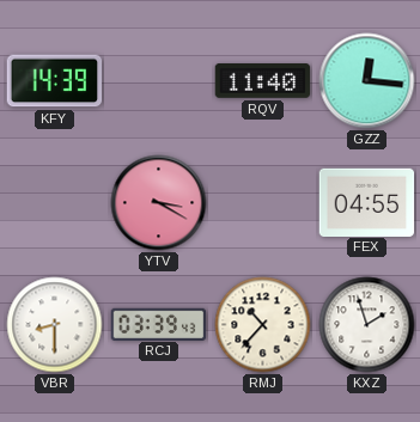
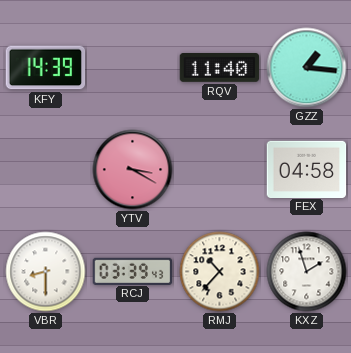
GZZ: 12:16 -> 1:16
FEX: 04:55 -> 04:58
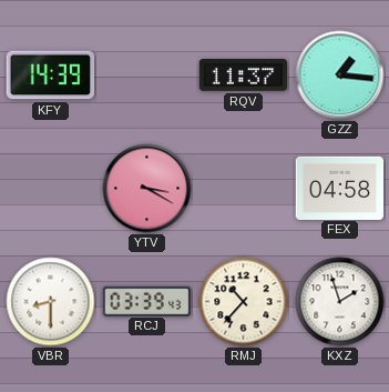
RQV: 11:40 -> 11:37
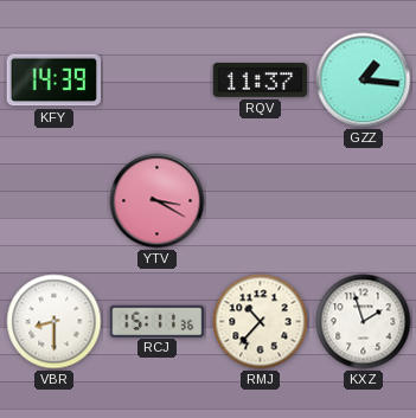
FEX: 04:58 -> none
RCJ: 03:39 -> 15:11
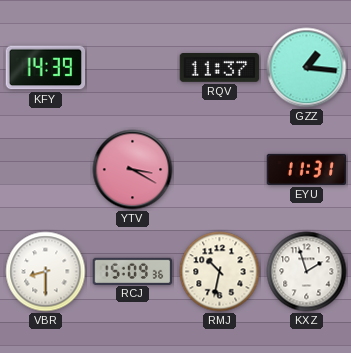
EYU: none -> 11:31
RCJ: 15:11 -> 15:09
RMJ: 10:37 -> 10:32
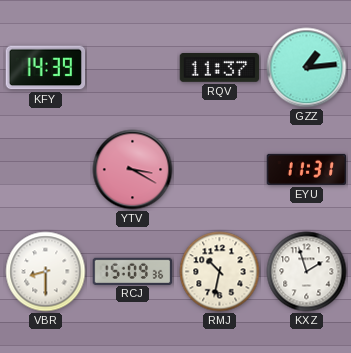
GZZ: 1:16 -> 1:14
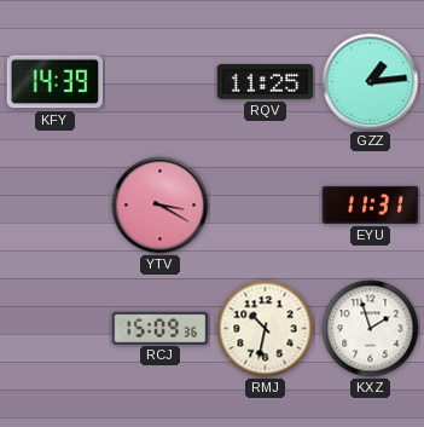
RQV: 11:37 -> 11:25
VBR: 8:30 -> none
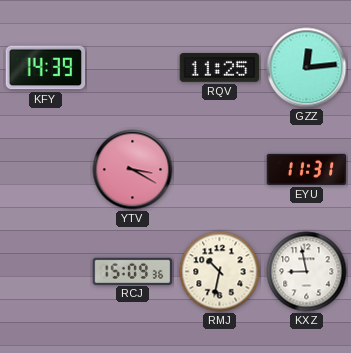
GZZ: 1:14 -> 12:14
KXZ: 1:57 -> 8:58
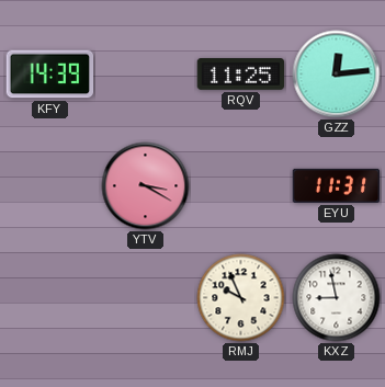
RCJ: 15:09 -> none
RMJ: 10:32 -> 9:56
